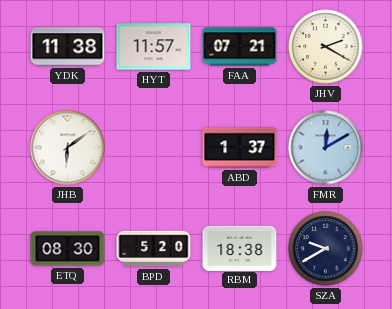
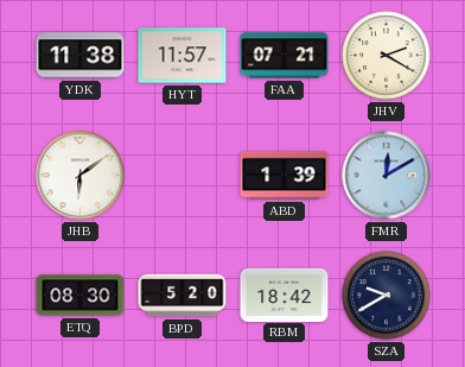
ABD: 1:37 -> 1:39
RBM: 18:38 -> 18:42
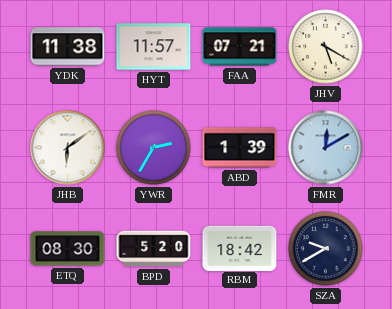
JHV: 2:20 -> 5:20
YWR: none -> 2:35
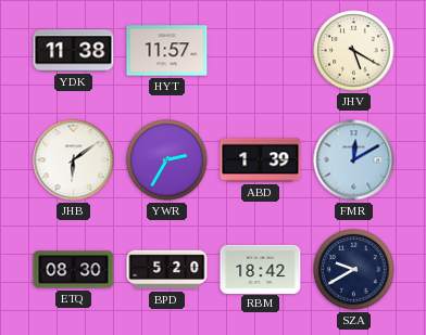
FAA: 07:21 -> none
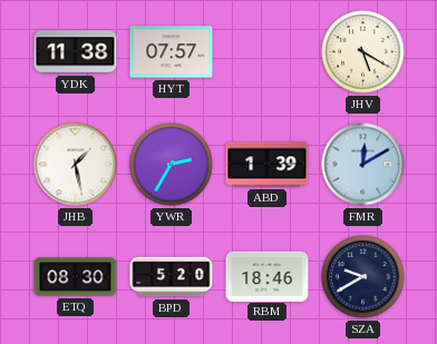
HYT: 11:57 -> 07:57
JHB: 6:09 -> 1:28
RBM: 18:42 -> 18:46
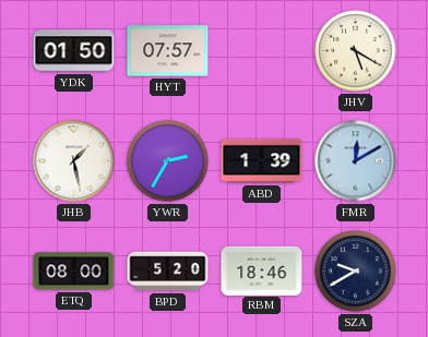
YDK: 11:38 -> 01:50
ETQ: 08:30 -> 08:00
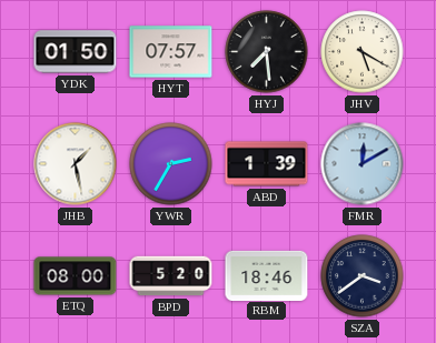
HYJ: none -> 7:29
SZA: 9:40 -> 3:39
